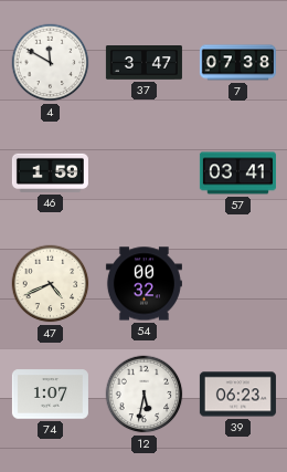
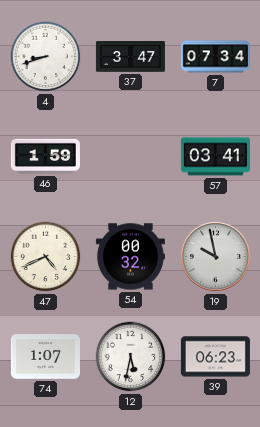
4: 11:50 -> 8:42
7: 07:38 -> 07:34
19: none -> 9:58
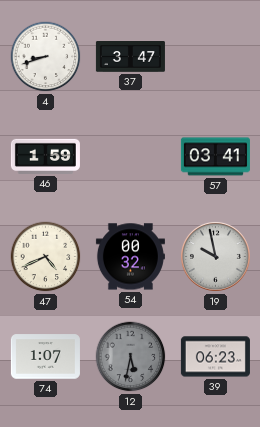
7: 07:34 -> none
12 dial: white -> grey
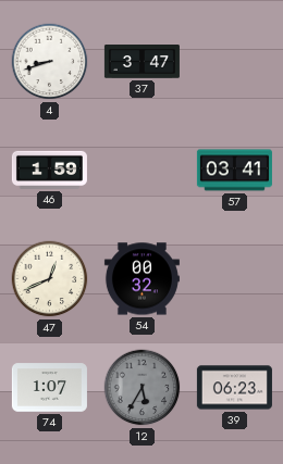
47: 4:41 -> 12:41
19: 9:58 -> none
12: 5:32 -> 5:35
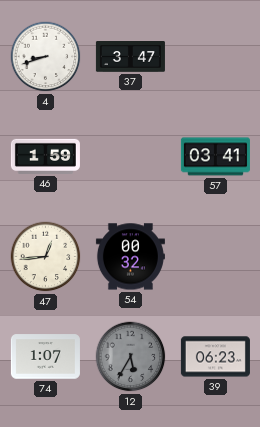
47: 12:41 -> 12:44
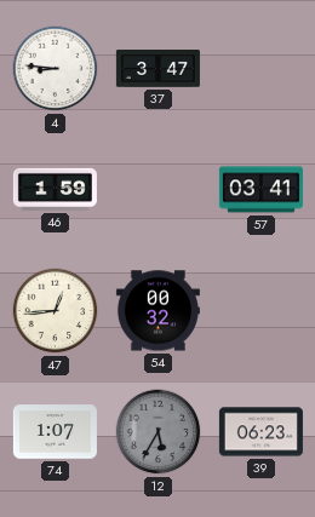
4: 8:42 -> 8:46
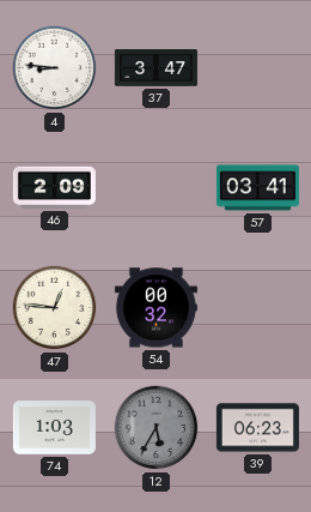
46: 1:59 -> 2:09
47: 12:44 -> 12:46
74: 1:07 -> 1:03
